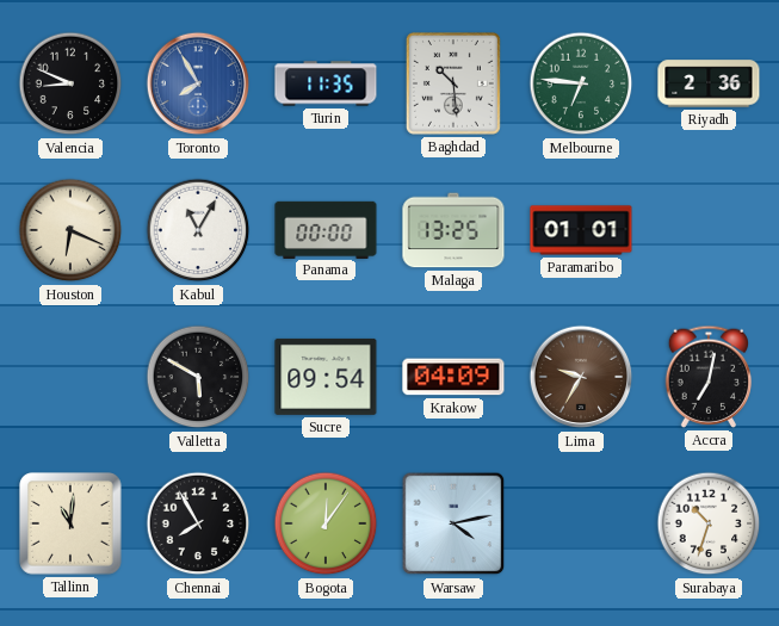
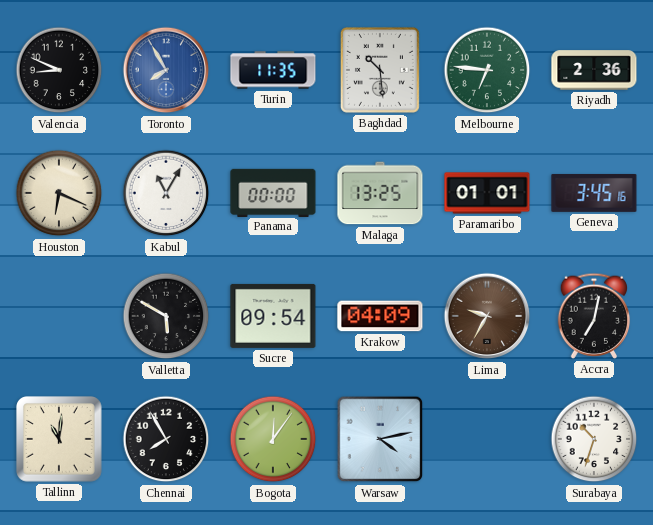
Geneva: none -> 3:45
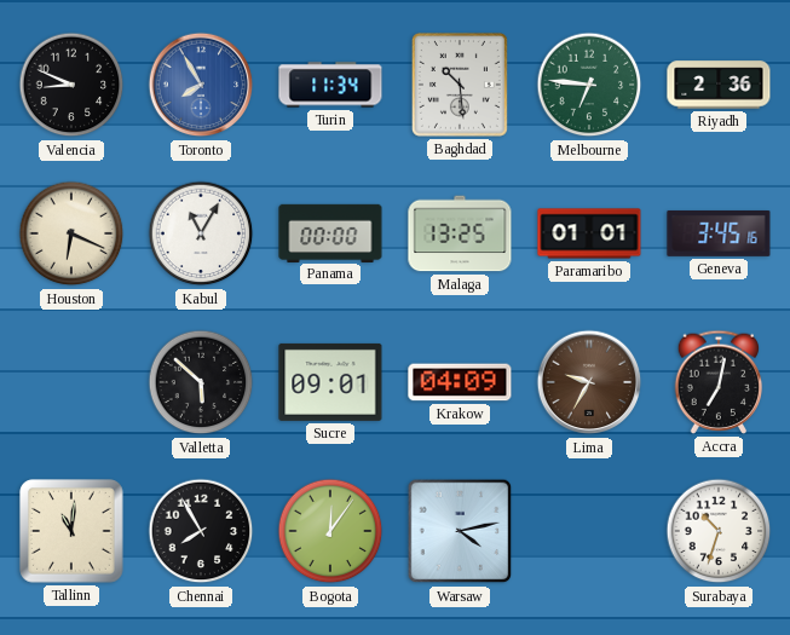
Turin: 11:35 -> 11:34
Valletta: 5:50 -> 5:52
Sucre: 09:54 -> 09:01
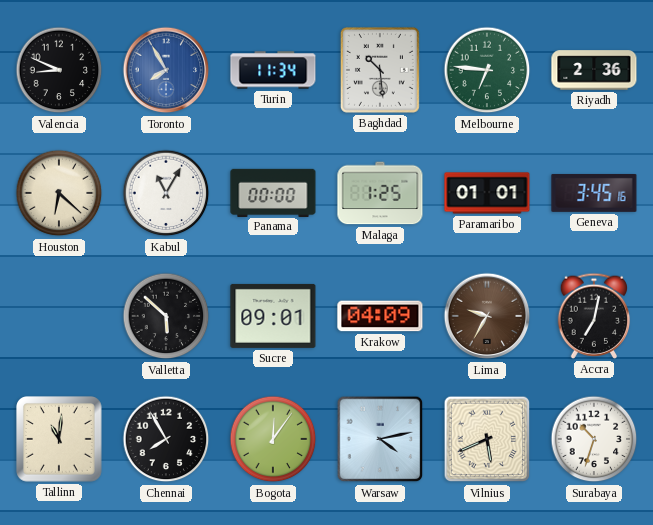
Houston: 6:19 -> 6:22
Malaga: 13:25 -> 1:25
Vilnius: none -> 5:41
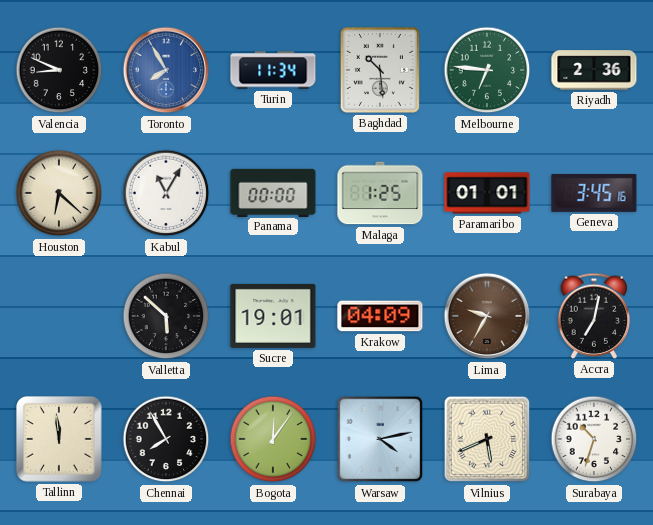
Sucre: 09:01 -> 19:01
Tallinn: 11:01 -> 11:59
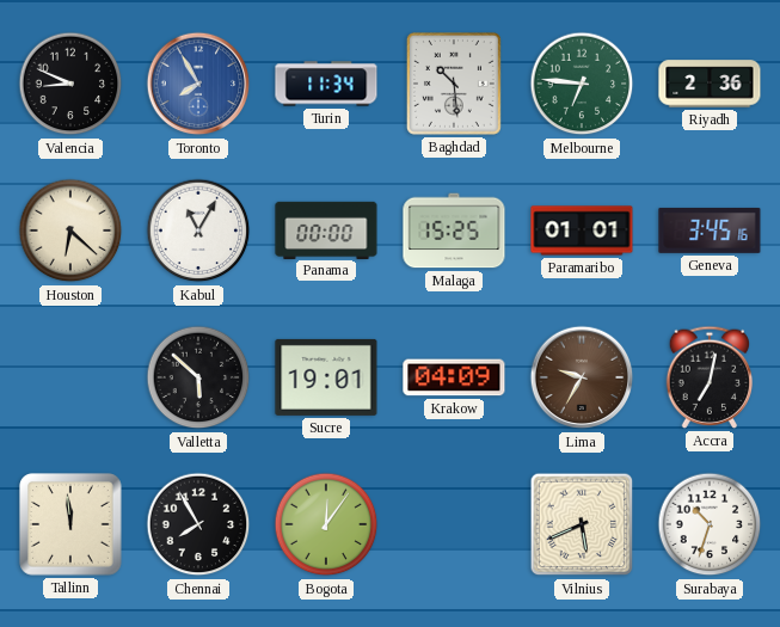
Malaga: 1:25 -> 15:25
Warsaw: 4:13 -> none
